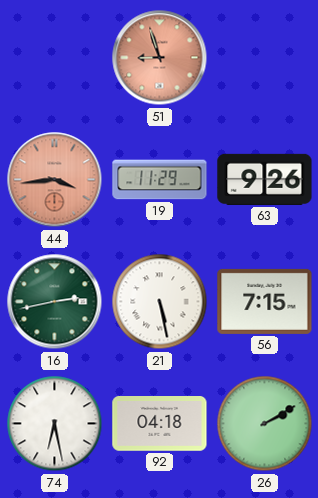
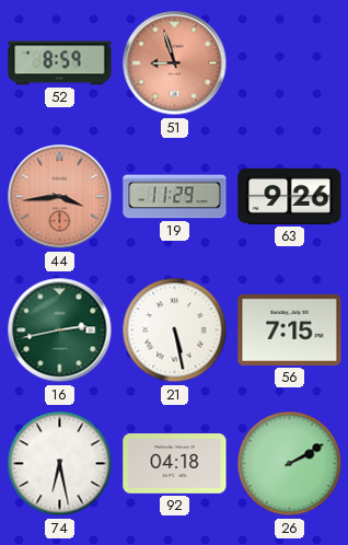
52: none -> 8:59
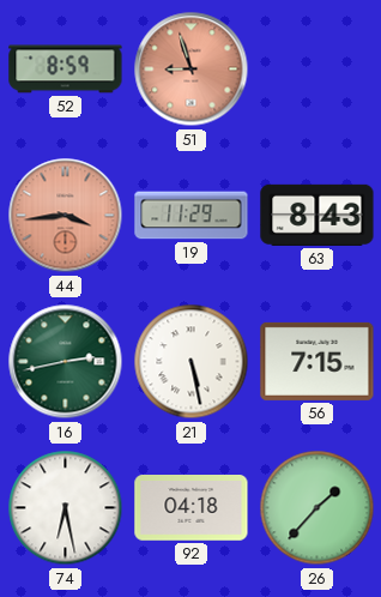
63: 9:26 -> 8:43
26: 2:10 -> 1:37
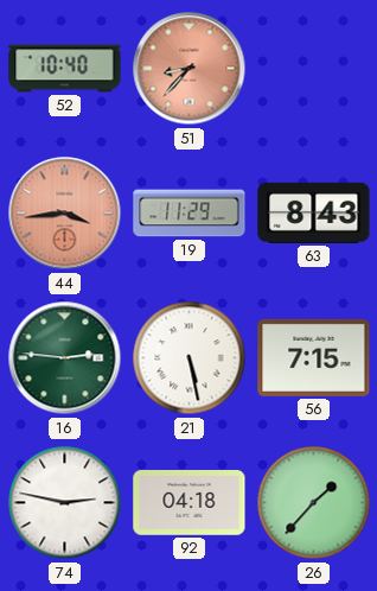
52: 8:59 -> 10:40
51: 8:57 -> 8:37
16: 2:43 -> 2:46
74: 6:28 -> 2:47
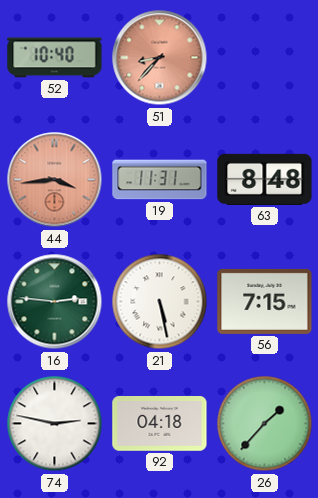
19: 11:29 -> 11:31
63: 8:43 -> 8:48
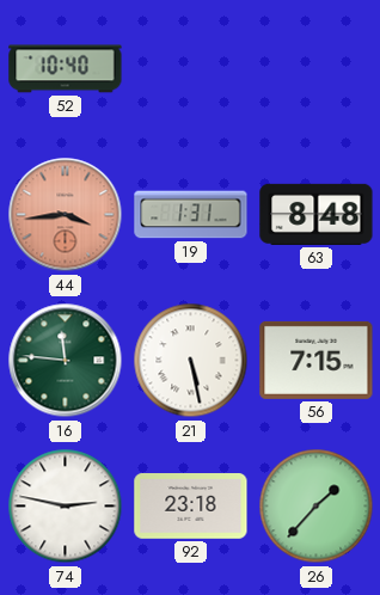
51: 8:37 -> none
19: 11:31 -> 1:31
16: 2:46 -> 11:46
92: 04:18 -> 23:18
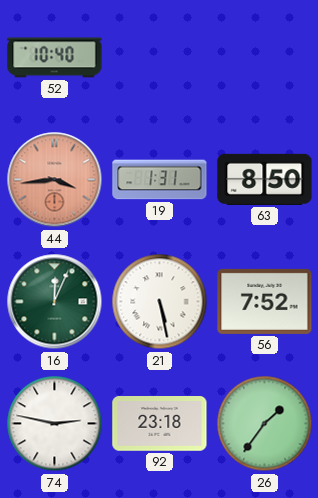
63: 8:48 -> 8:50
16: 11:46 -> 12:04
56: 7:15 -> 7:52
26: 1:37 -> 1:36
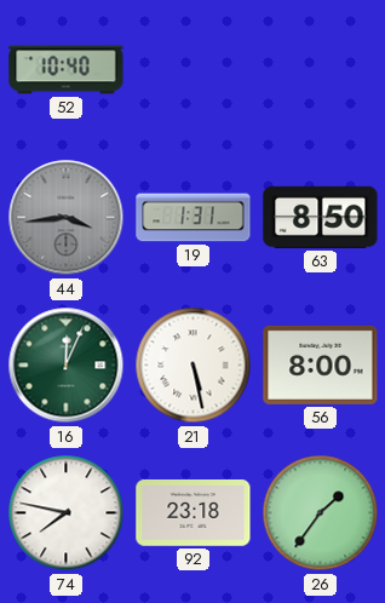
44 dial: salmon -> grey
56: 7:52 -> 8:00
74: 2:47 -> 7:47
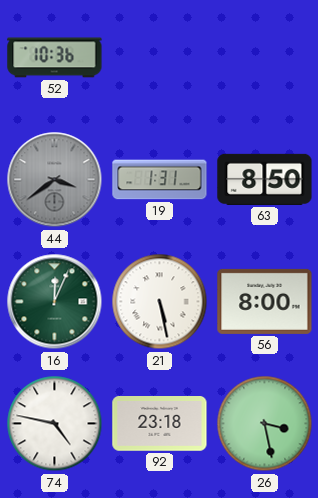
52: 10:40 -> 10:36
44: 3:44 -> 3:39
74: 7:47 -> 4:47
26: 1:36 -> 3:28
